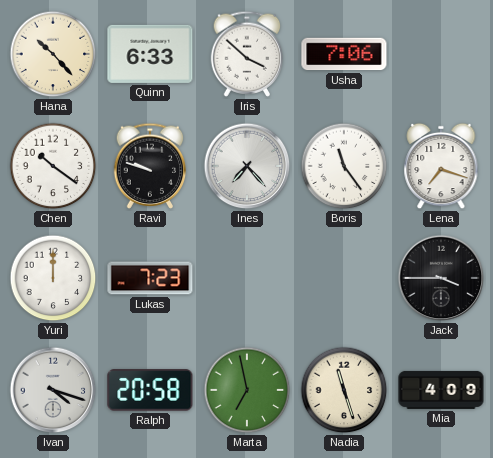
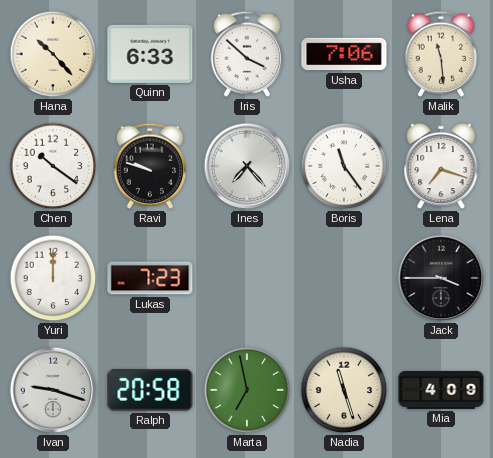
Malik: none -> 11:29
Ivan: 4:18 -> 9:18
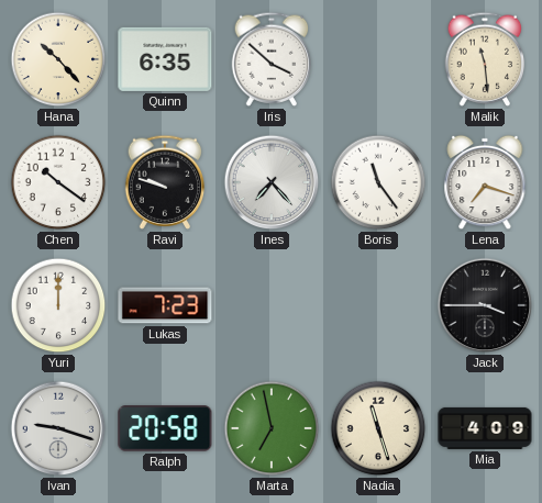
Quinn: 6:33 -> 6:35
Usha: 7:06 -> none
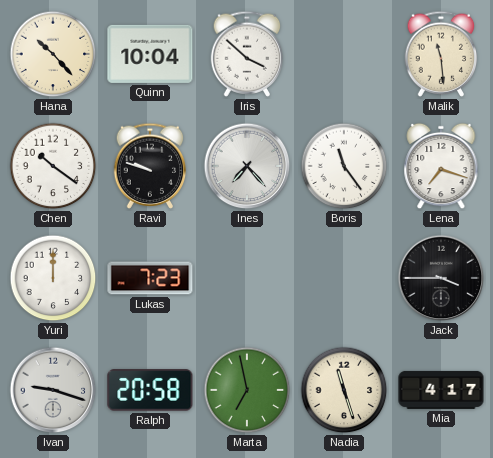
Quinn: 6:35 -> 10:04
Mia: 4:09 -> 4:17
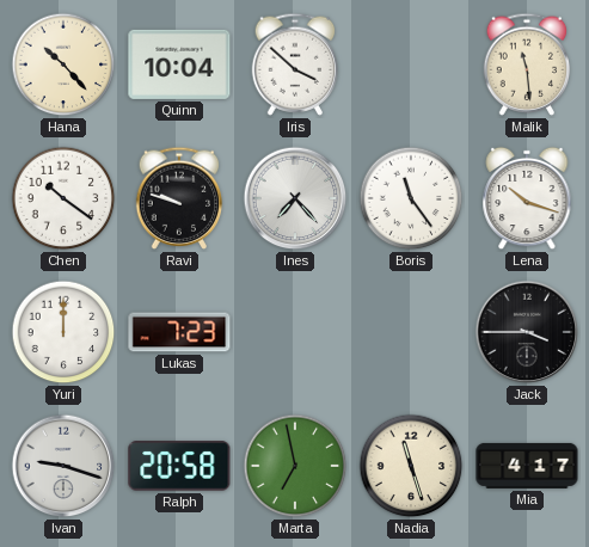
Lena: 7:18 -> 10:18
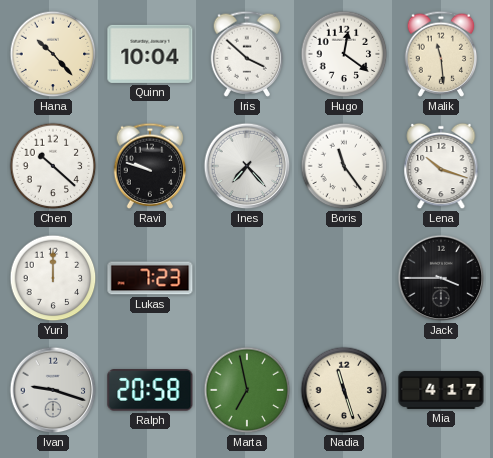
Hugo: none -> 12:21
Chen: 10:21 -> 10:22
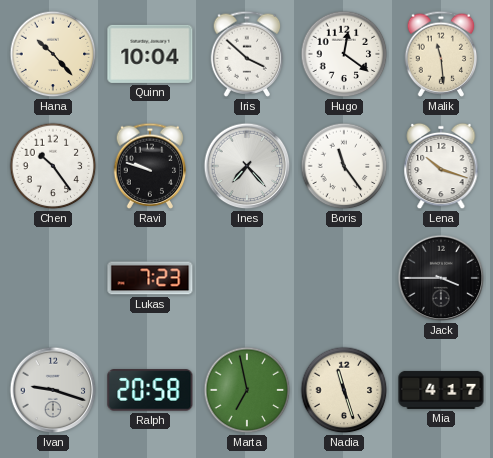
Chen: 10:22 -> 10:24
Yuri: 12:00 -> none
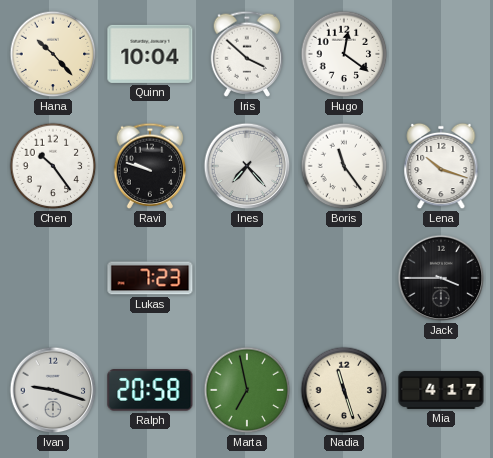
Malik: 11:29 -> none
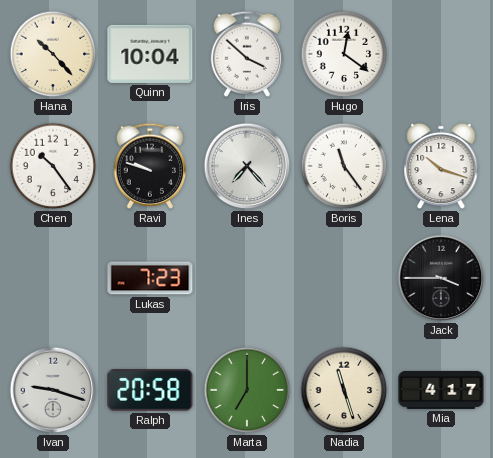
Marta: 6:58 -> 7:00
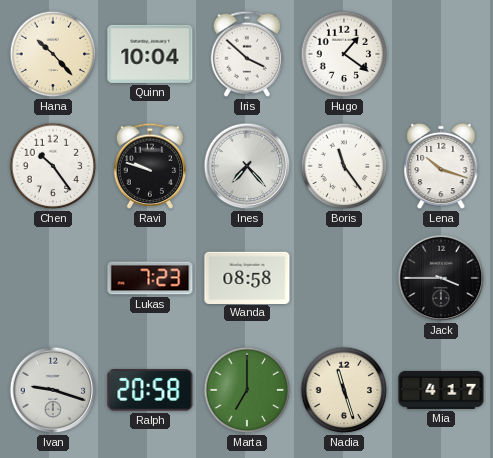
Hugo: 12:21 -> 1:21
Wanda: none -> 08:58
